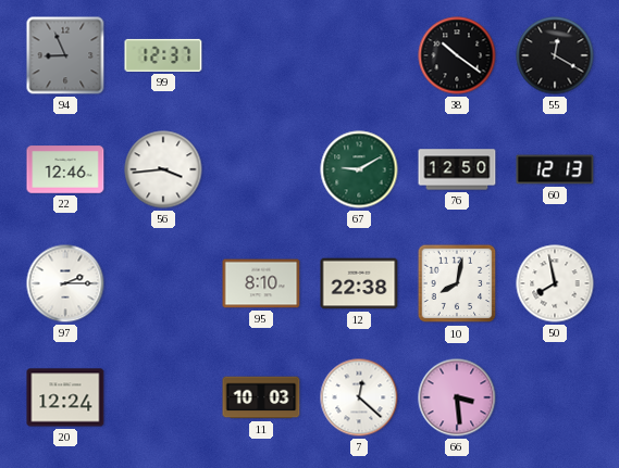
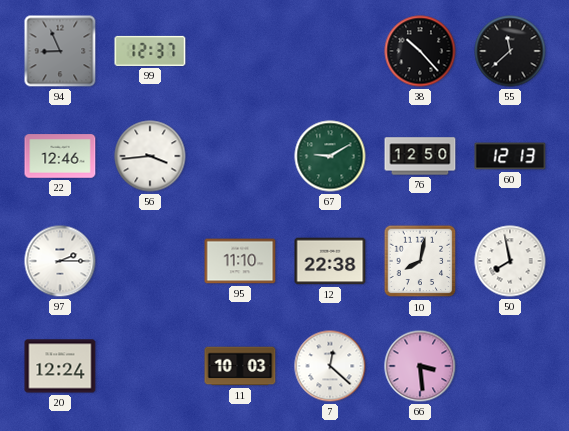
38: 10:21 -> 10:23
55: 12:20 -> 11:38
95: 8:10 -> 11:10
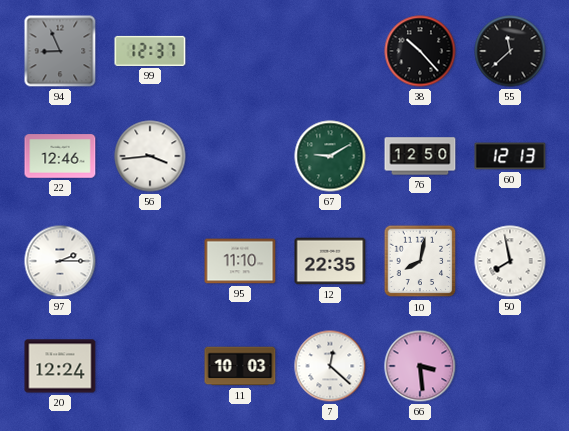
12: 22:38 -> 22:35
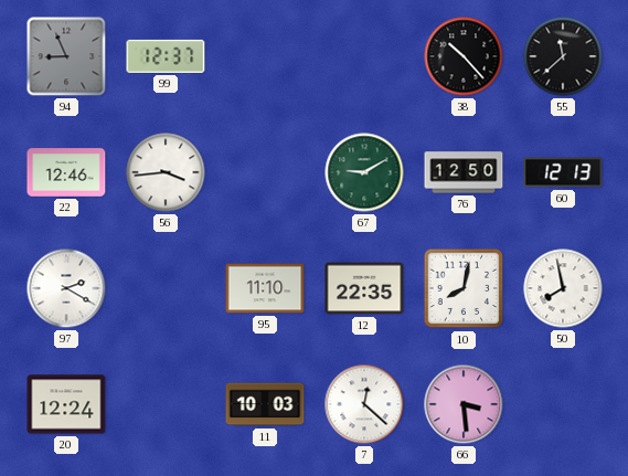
97: 2:15 -> 2:20
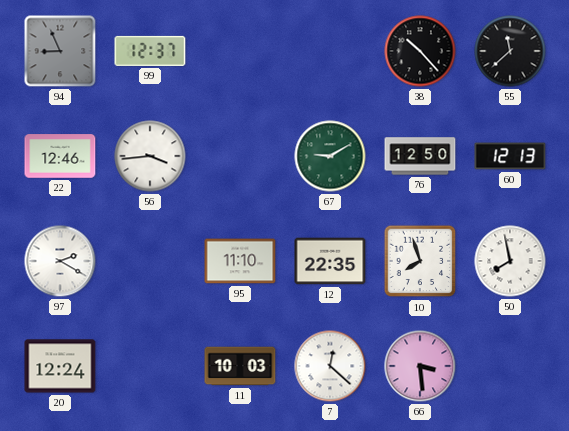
10: 8:02 -> 7:57
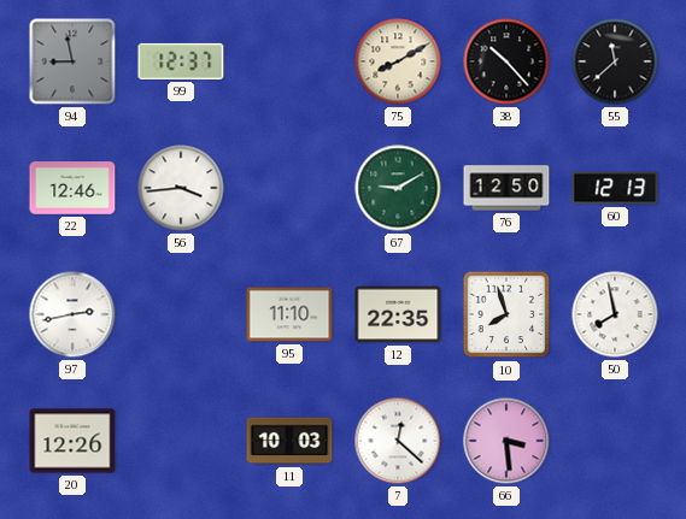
94: 8:56 -> 8:58
75: none -> 8:10
97: 2:20 -> 2:43
20: 12:24 -> 12:26
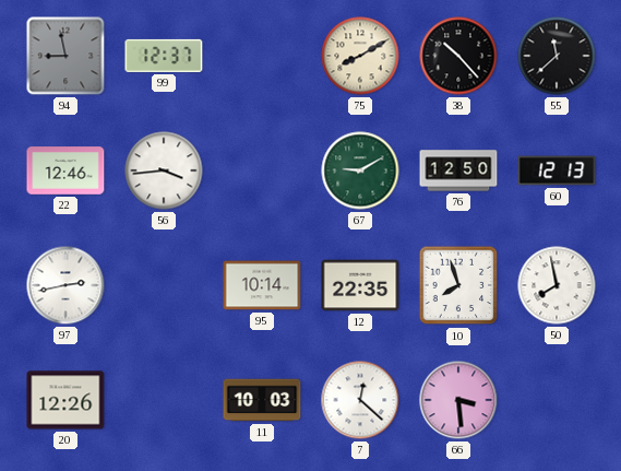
95: 11:10 -> 10:14
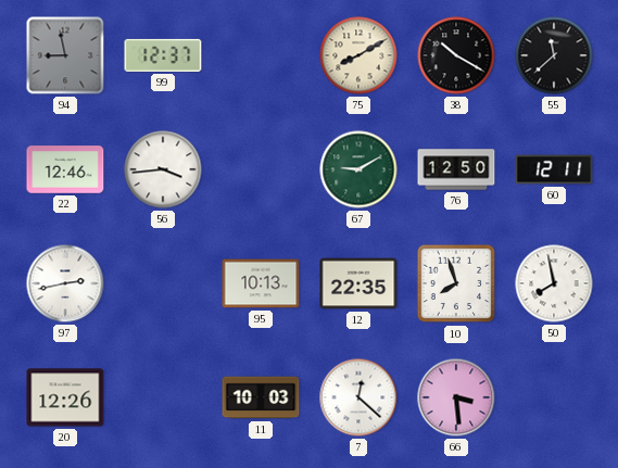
38: 10:23 -> 10:20
60: 12:13 -> 12:11
95: 10:14 -> 10:13
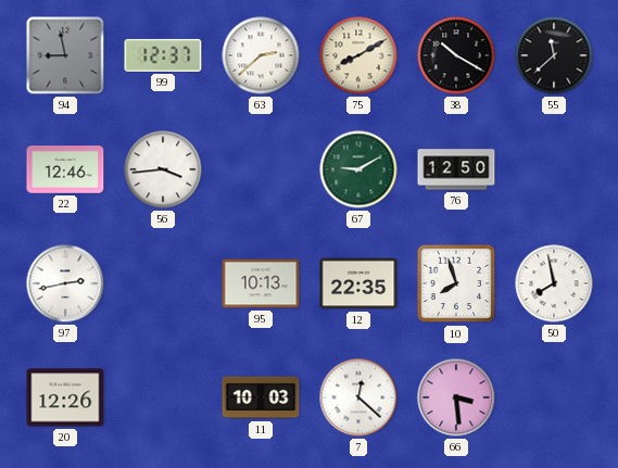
63: none -> 2:38
60: 12:11 -> none
